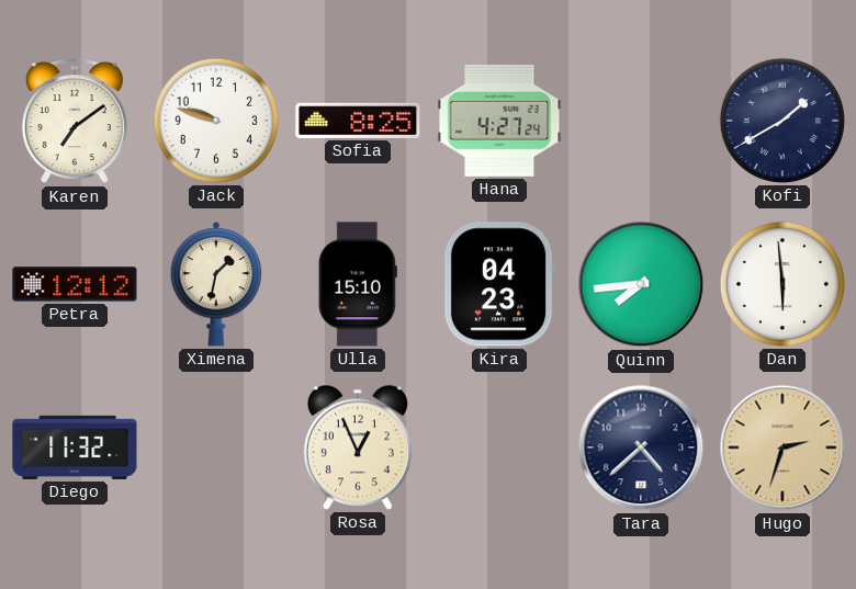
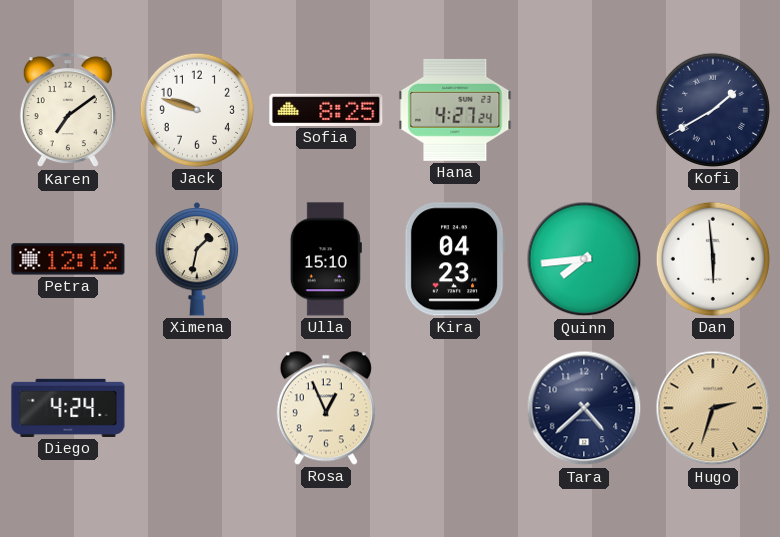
Diego: 11:32 -> 4:24
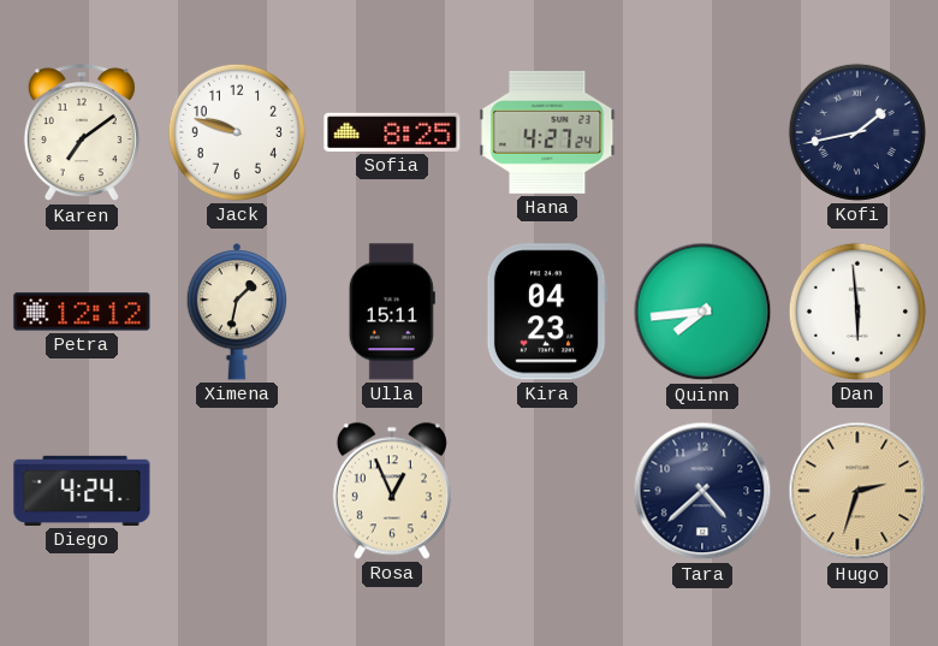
Kofi: 1:40 -> 1:43
Ulla: 15:10 -> 15:11
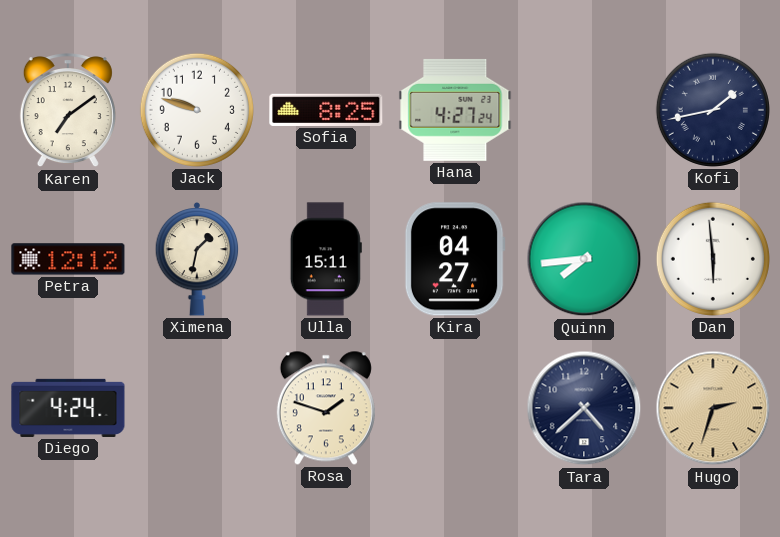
Kira: 04:23 -> 04:27
Rosa: 12:56 -> 1:48
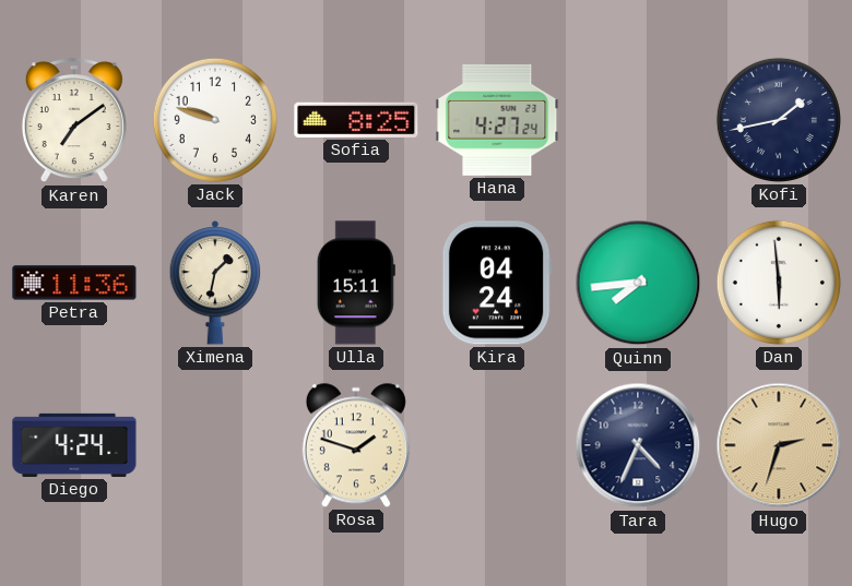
Petra: 12:12 -> 11:36
Kira: 04:27 -> 04:24
Tara: 4:38 -> 4:34
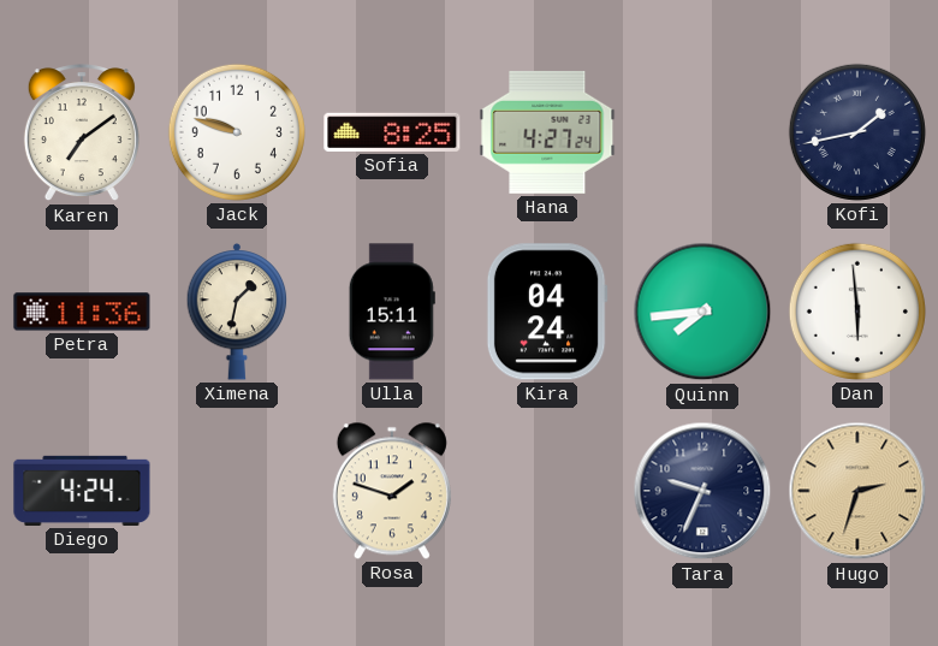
Tara: 4:34 -> 9:34
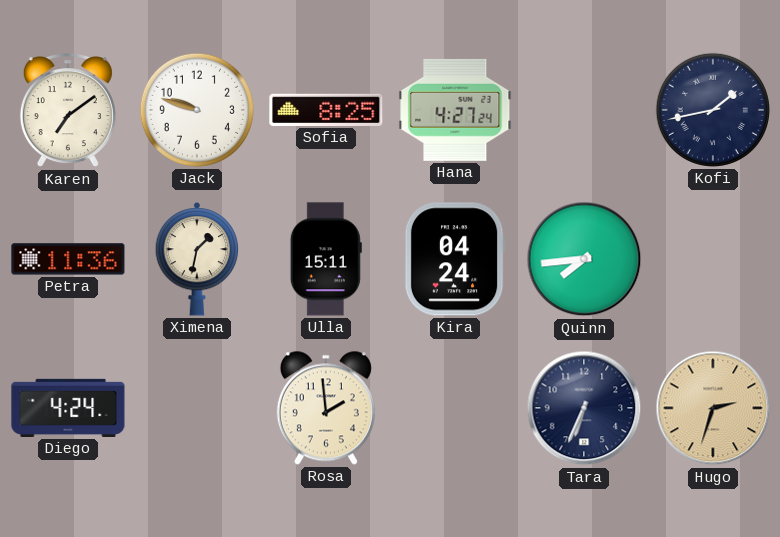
Dan: 5:59 -> none
Rosa: 1:48 -> 1:59
Tara: 9:34 -> 6:34
